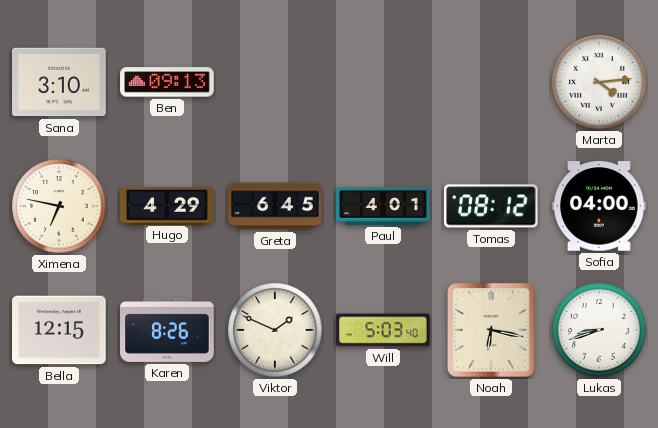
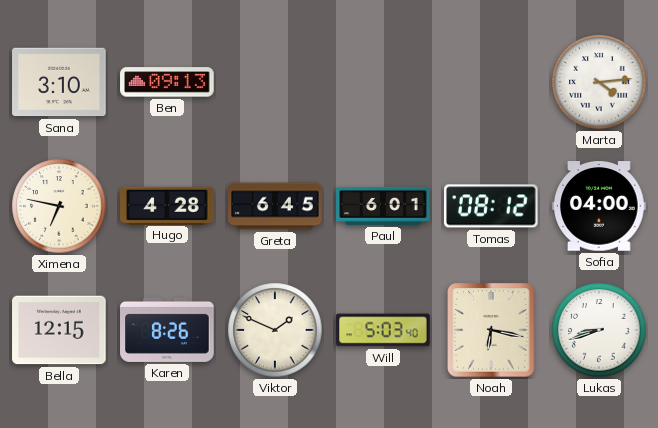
Hugo: 4:29 -> 4:28
Paul: 4:01 -> 6:01
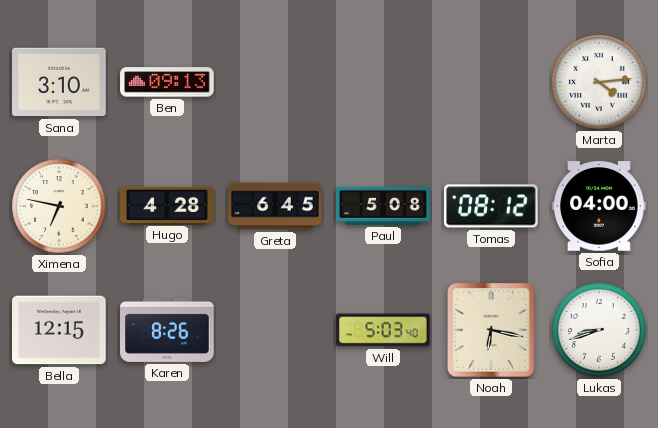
Paul: 6:01 -> 5:08
Viktor: 1:49 -> none
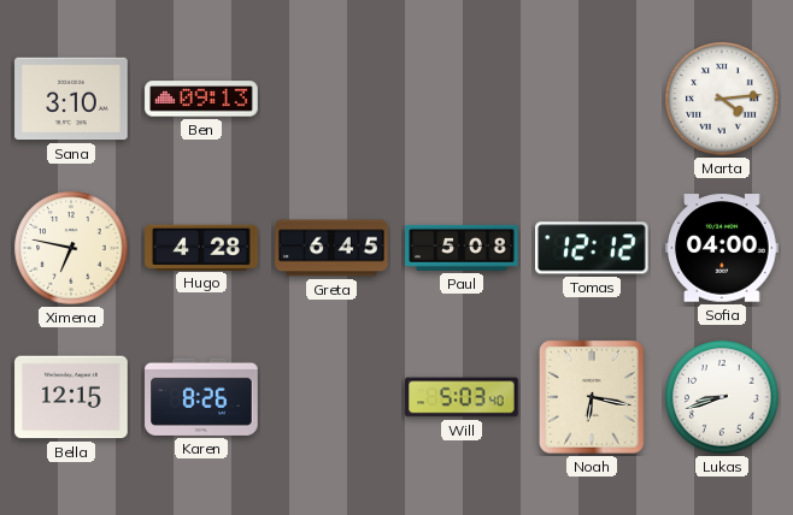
Tomas: 08:12 -> 12:12
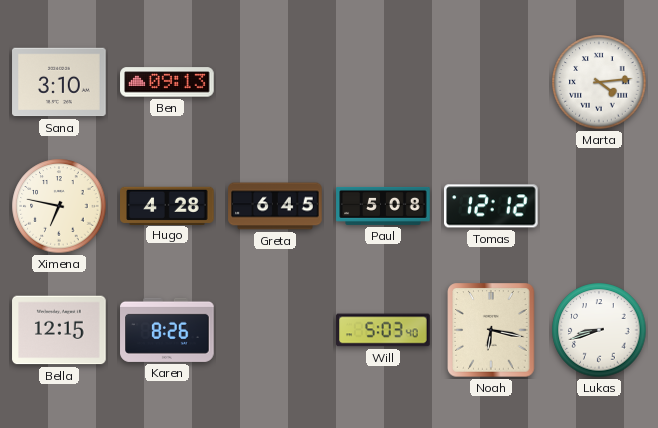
Sofia: 04:00 -> none
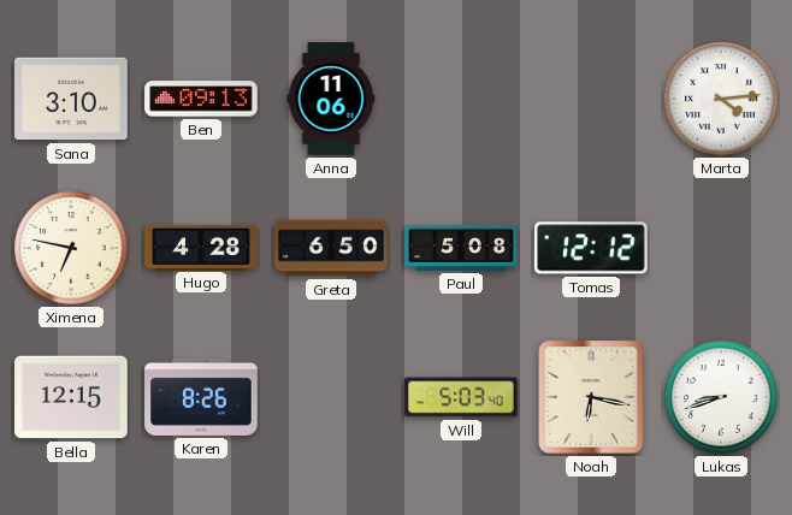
Anna: none -> 11:06
Greta: 6:45 -> 6:50
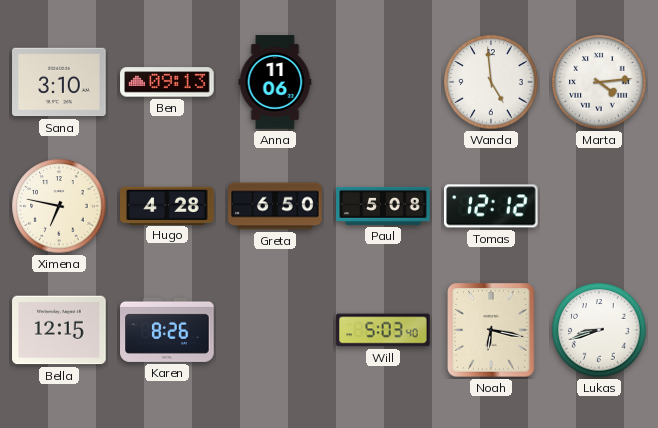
Wanda: none -> 4:59
